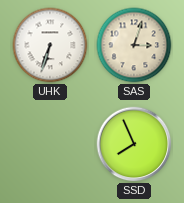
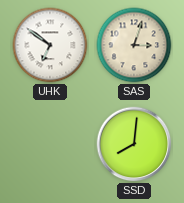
UHK: 6:33 -> 6:51
SSD: 7:56 -> 8:01
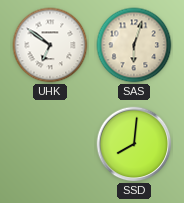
SAS: 3:03 -> 6:03
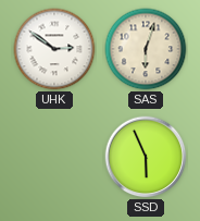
UHK: 6:51 -> 2:51
SSD: 8:01 -> 5:56
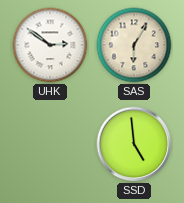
SAS: 6:03 -> 6:05
SSD: 5:56 -> 4:59
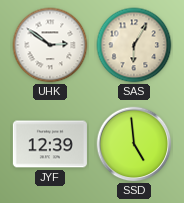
JYF: none -> 12:39
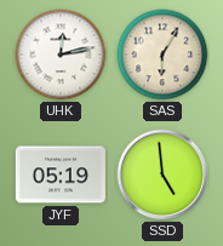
UHK: 2:51 -> 12:13
JYF: 12:39 -> 05:19
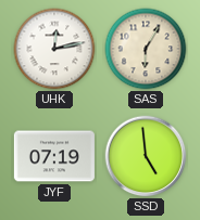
JYF: 05:19 -> 07:19
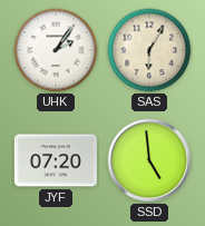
UHK: 12:13 -> 2:06
JYF: 07:19 -> 07:20
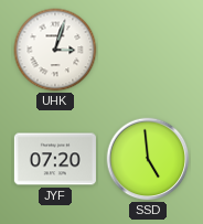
UHK: 2:06 -> 3:03
SAS: 6:05 -> none
